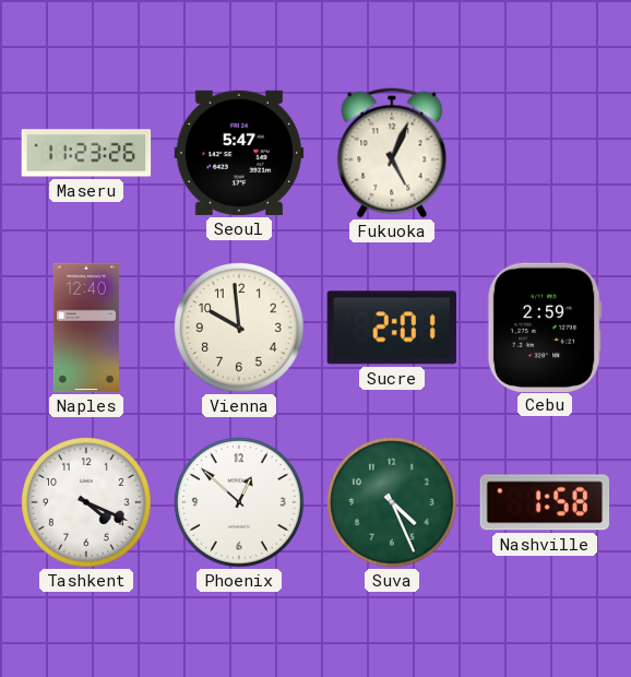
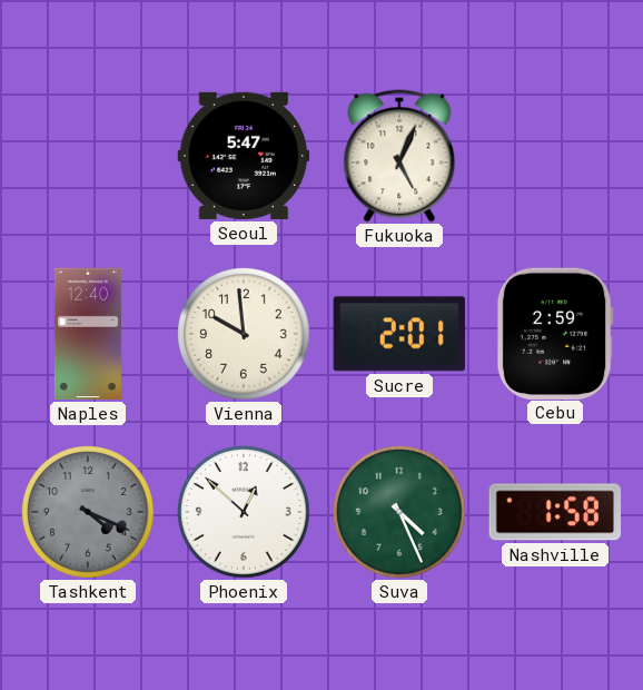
Maseru: 11:23 -> none
Tashkent dial: white -> grey
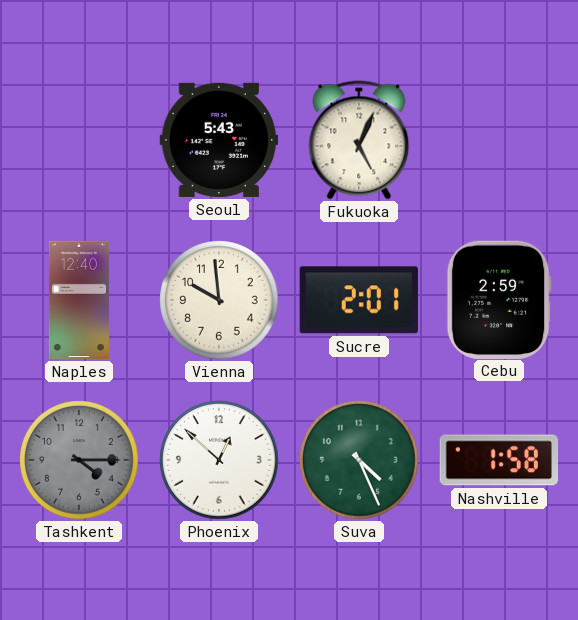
Seoul: 5:47 -> 5:43
Tashkent: 4:19 -> 4:15
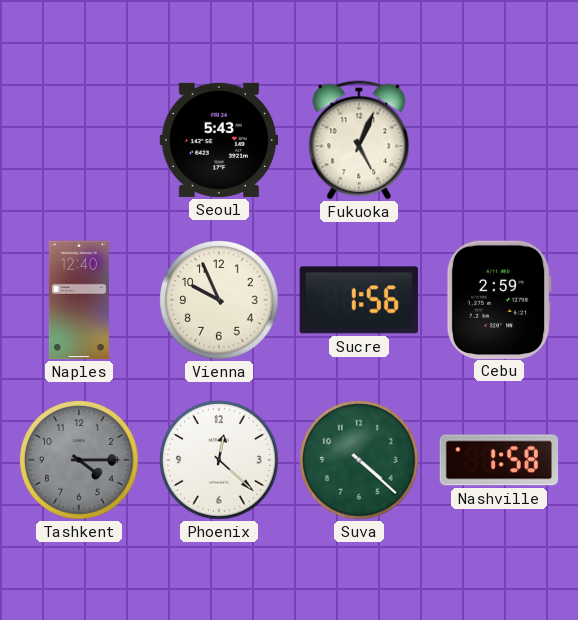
Vienna: 9:59 -> 9:56
Sucre: 2:01 -> 1:56
Phoenix: 12:52 -> 12:22
Suva: 4:26 -> 4:22
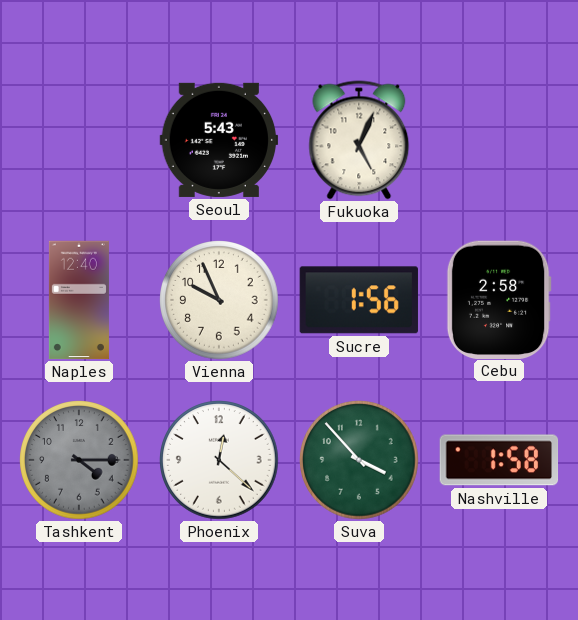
Cebu: 2:59 -> 2:58
Suva: 4:22 -> 3:53
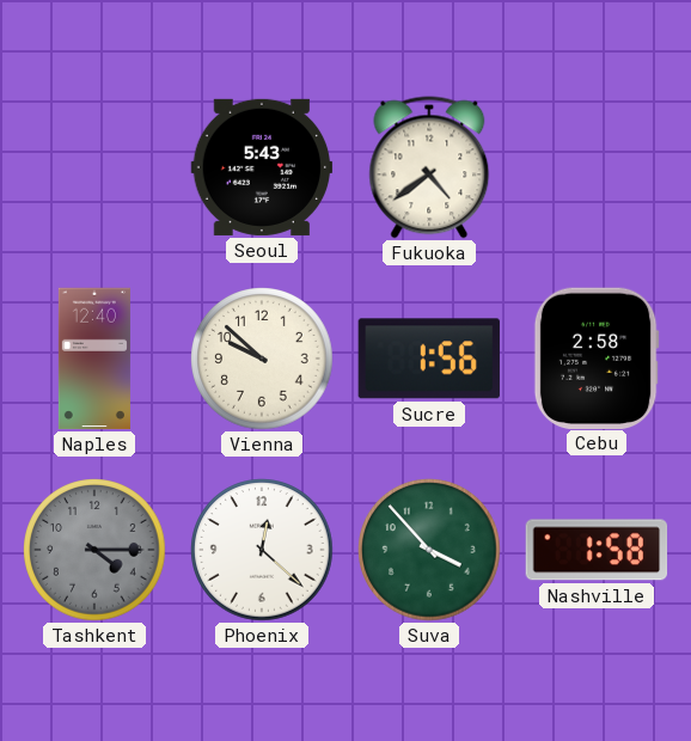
Fukuoka: 5:04 -> 4:39
Vienna: 9:56 -> 9:52
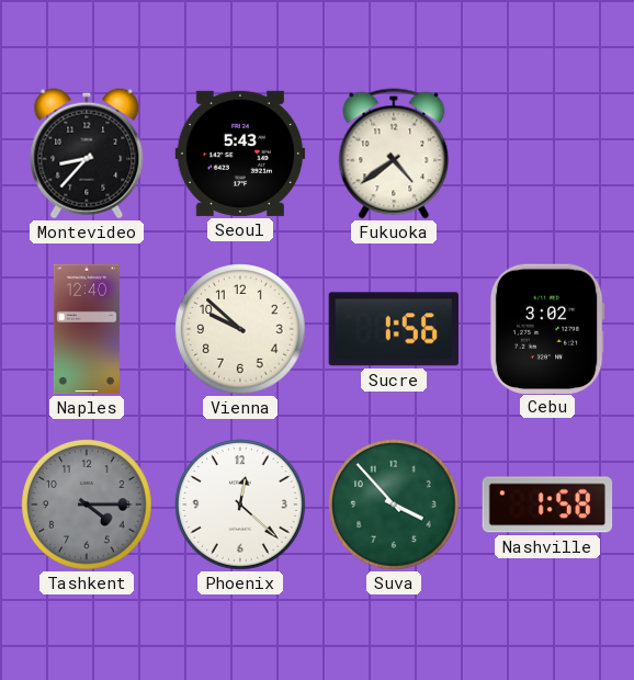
Montevideo: none -> 8:37
Cebu: 2:58 -> 3:02
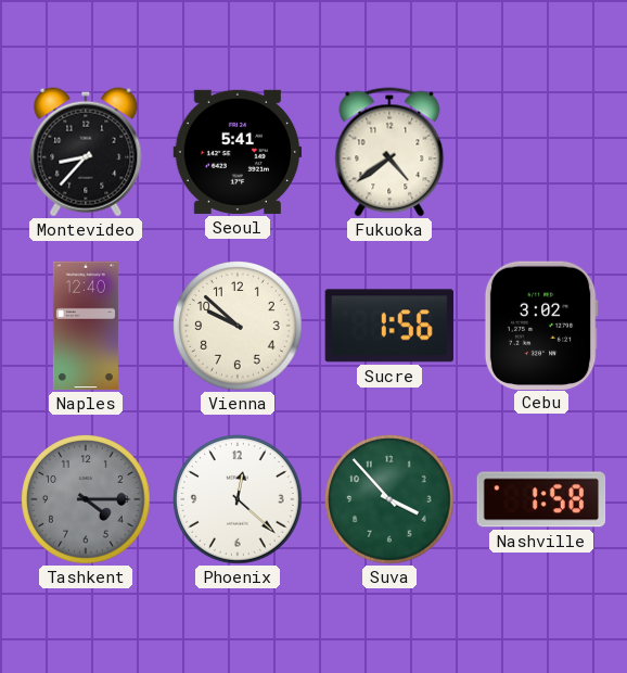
Seoul: 5:43 -> 5:41
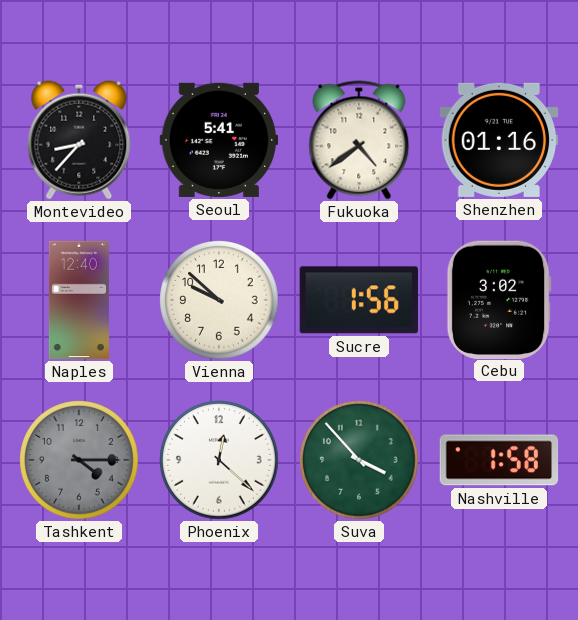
Shenzhen: none -> 01:16
